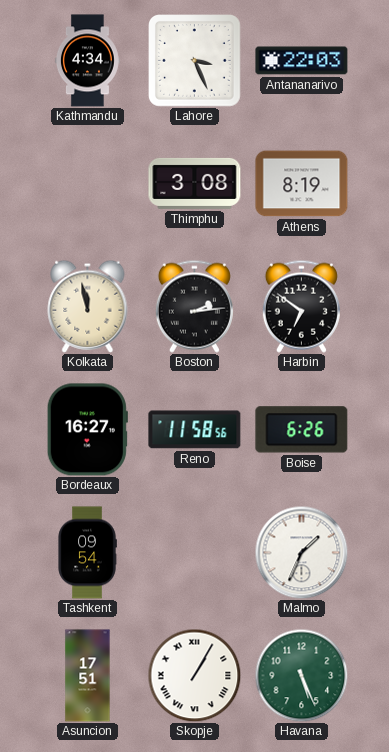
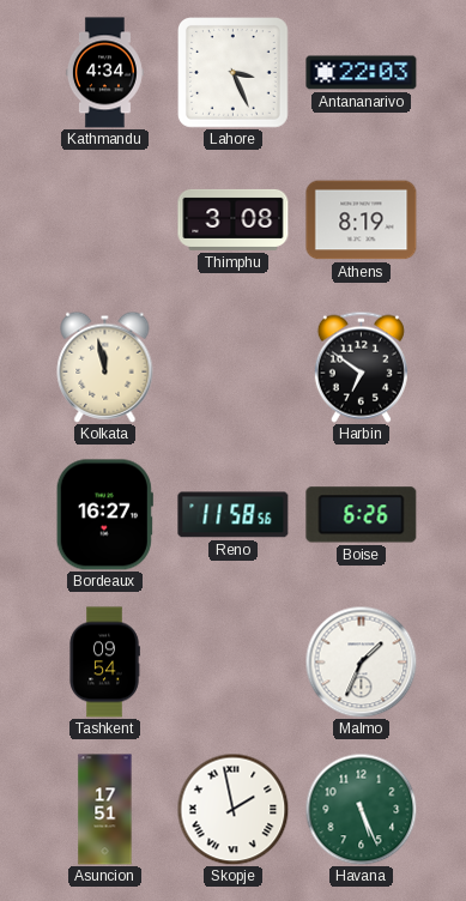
Boston: 2:14 -> none
Skopje: 1:05 -> 1:58
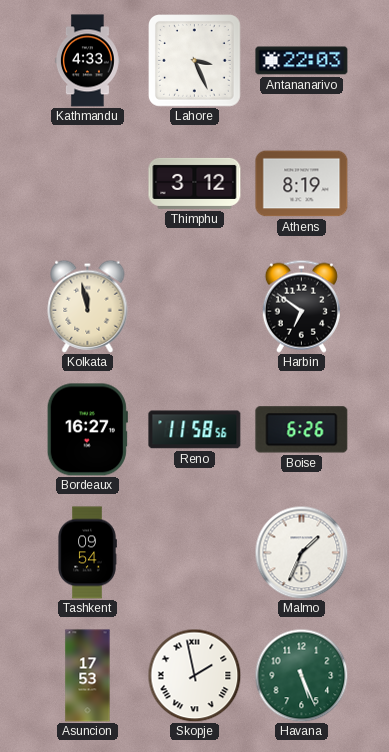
Kathmandu: 4:34 -> 4:33
Thimphu: 3:08 -> 3:12
Asuncion: 17:51 -> 17:53
